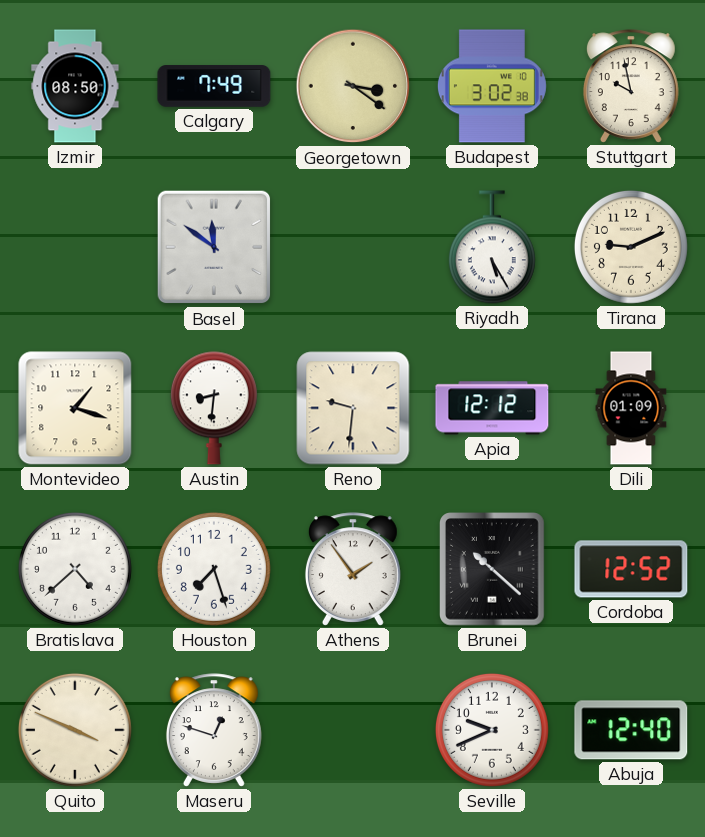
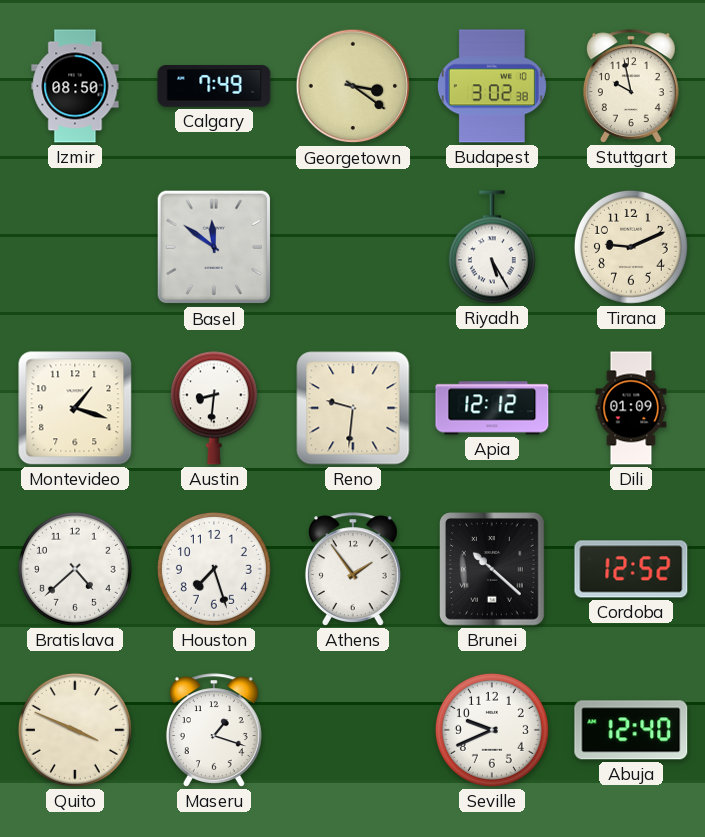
Maseru: 12:48 -> 1:18
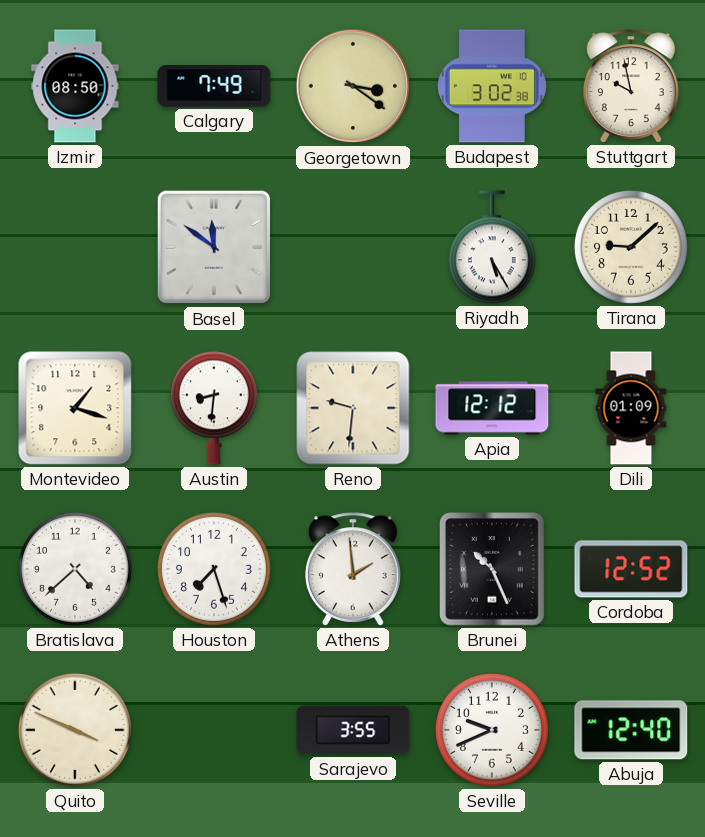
Tirana: 9:11 -> 9:08
Athens: 1:54 -> 1:59
Brunei: 10:22 -> 10:26
Maseru: 1:18 -> none
Sarajevo: none -> 3:55
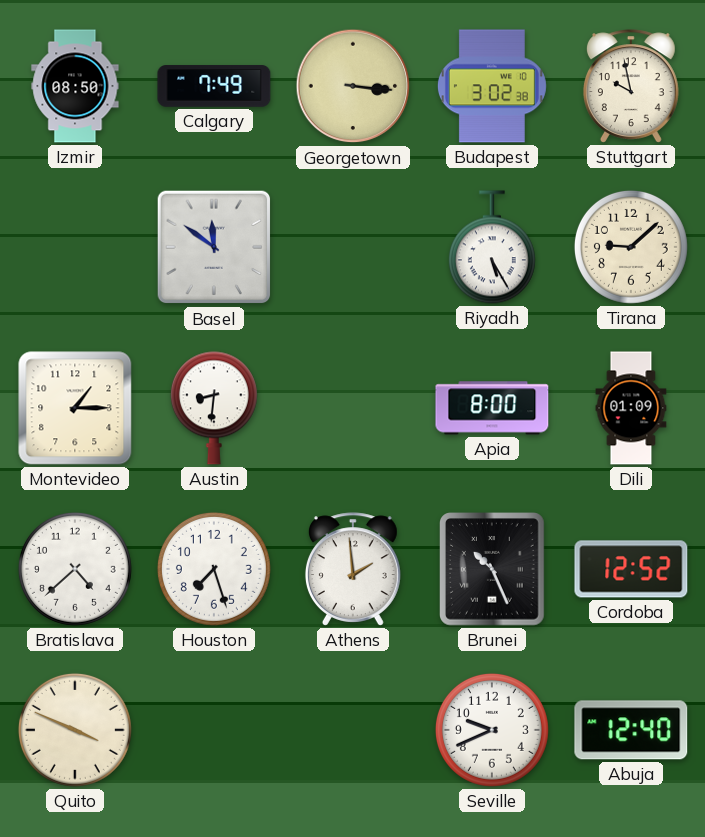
Georgetown: 3:21 -> 3:16
Montevideo: 1:18 -> 1:15
Reno: 9:31 -> none
Apia: 12:12 -> 8:00
Sarajevo: 3:55 -> none
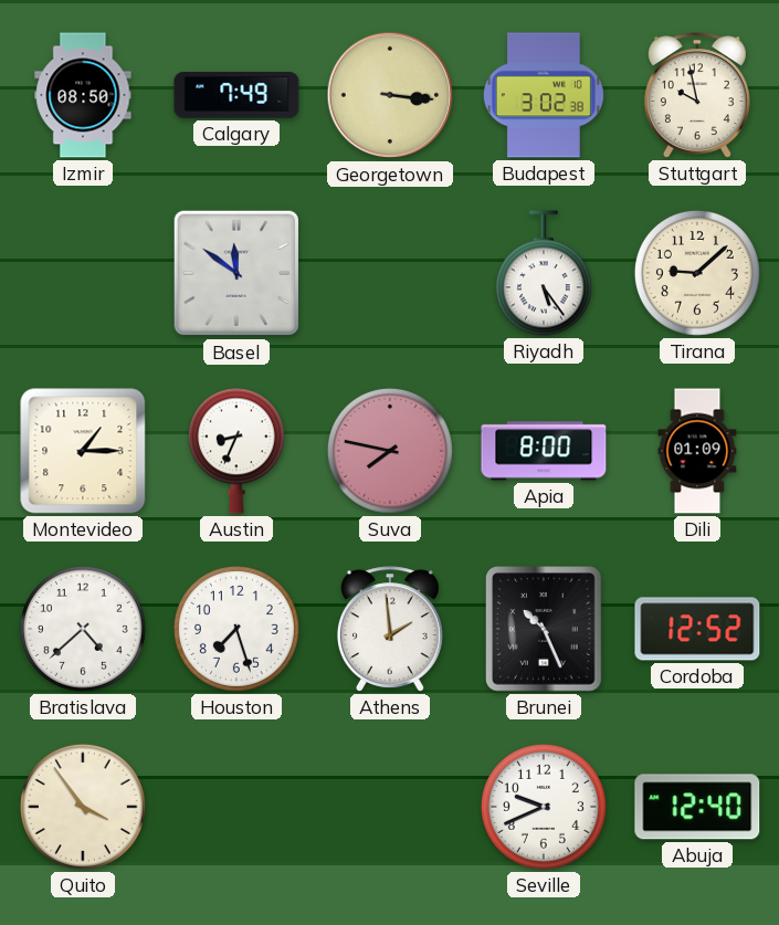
Riyadh: 5:25 -> 5:24
Austin: 8:31 -> 8:34
Suva: none -> 7:47
Quito: 3:49 -> 3:54
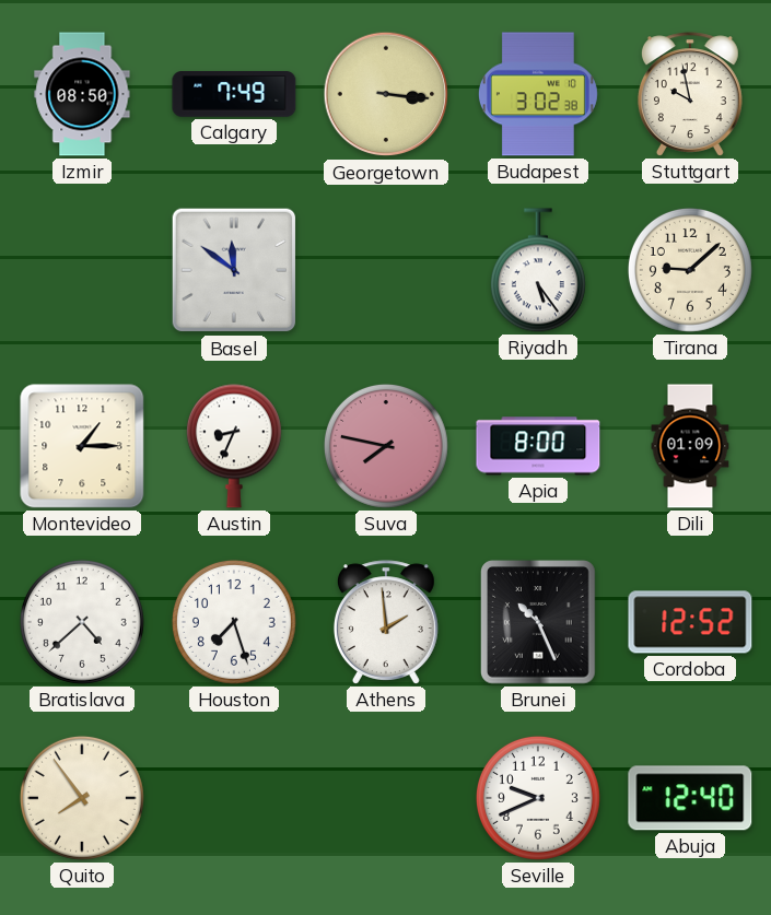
Quito: 3:54 -> 7:54
